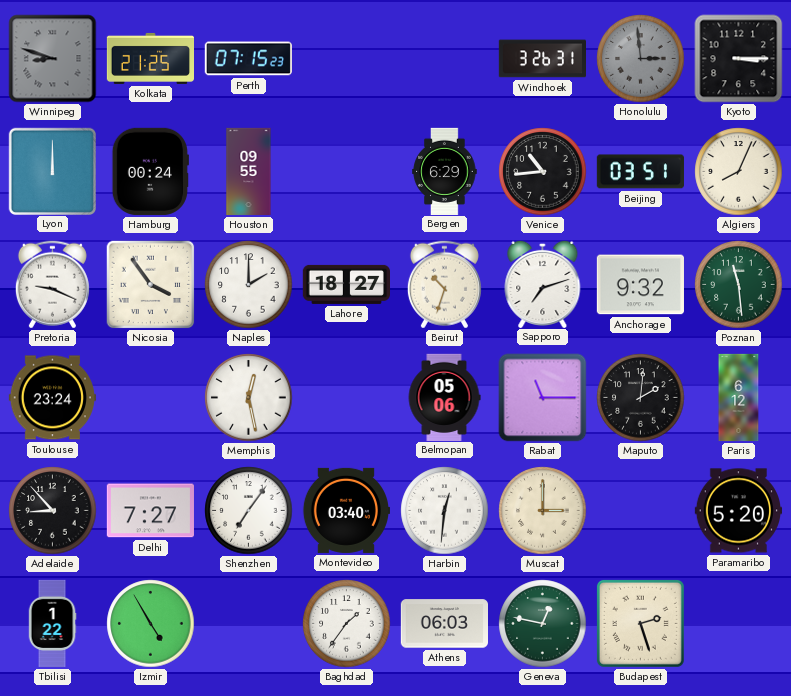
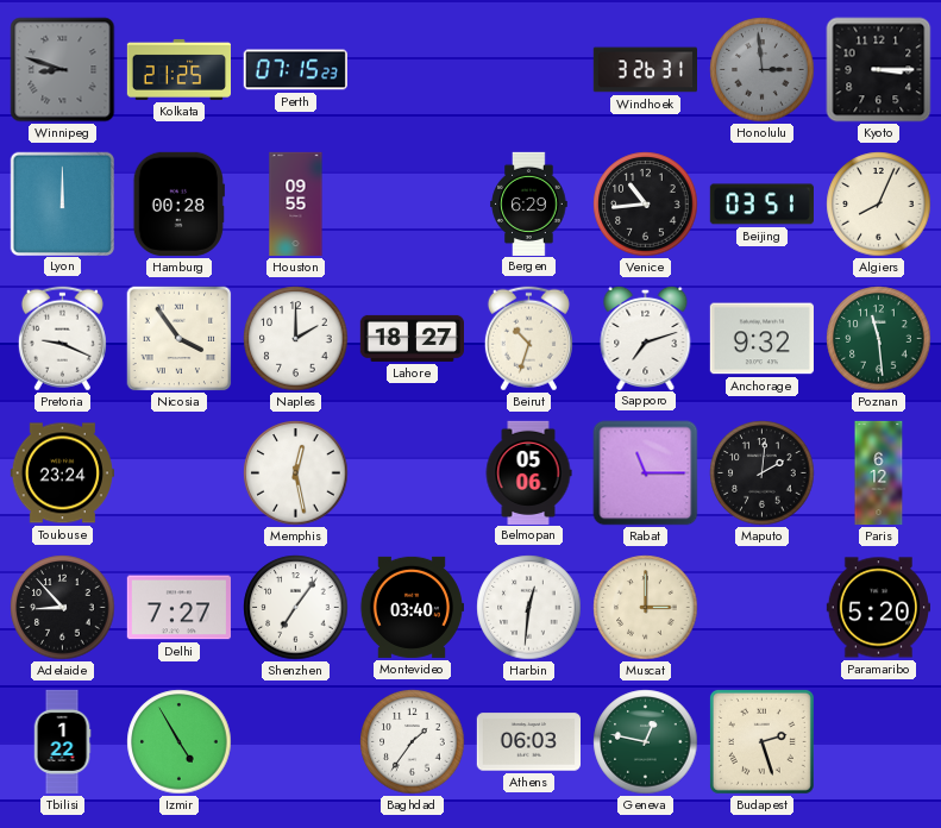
Hamburg: 00:24 -> 00:28
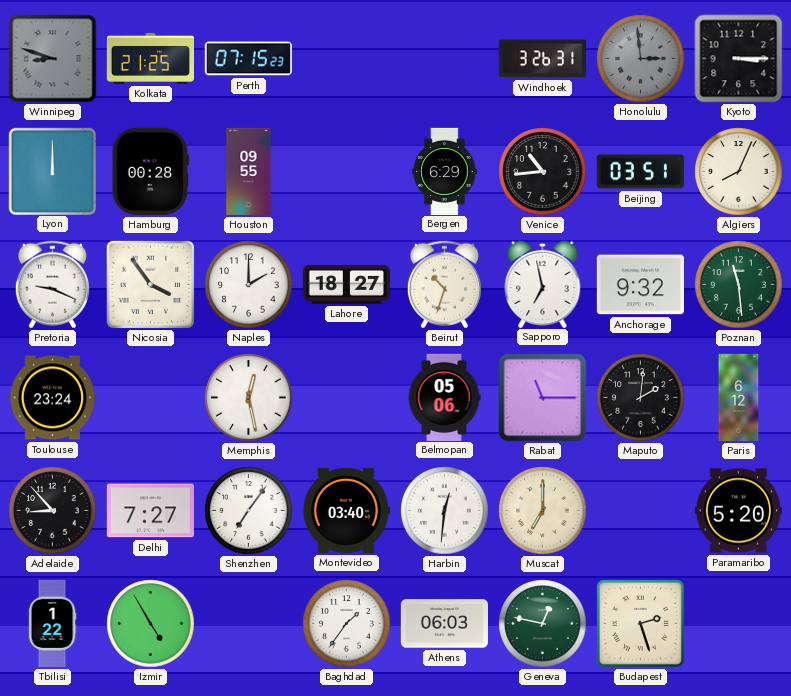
Sapporo: 7:12 -> 6:58
Muscat: 3:00 -> 7:00
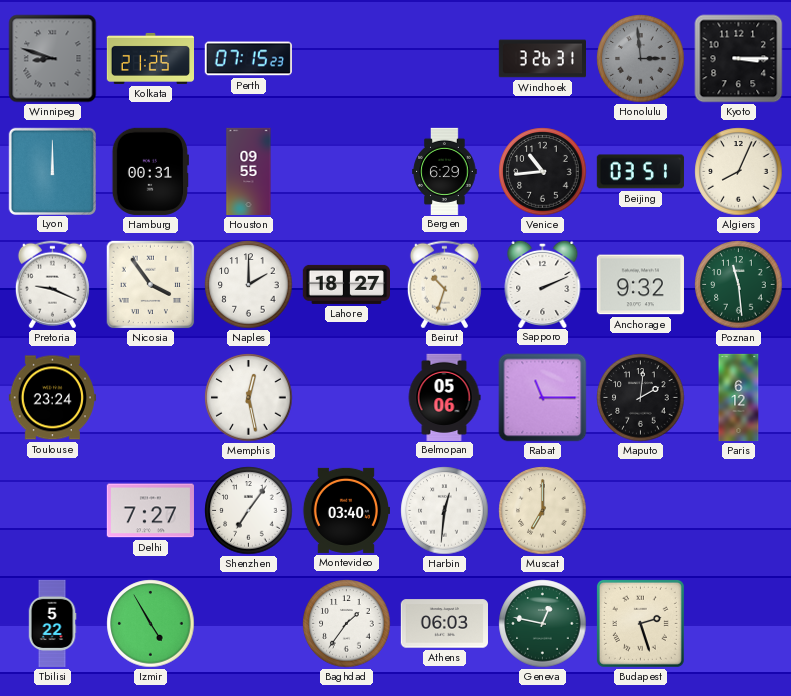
Hamburg: 00:28 -> 00:31
Sapporo: 6:58 -> 2:11
Adelaide: 8:53 -> none
Paramaribo: 5:20 -> none
Tbilisi: 1:22 -> 5:22
